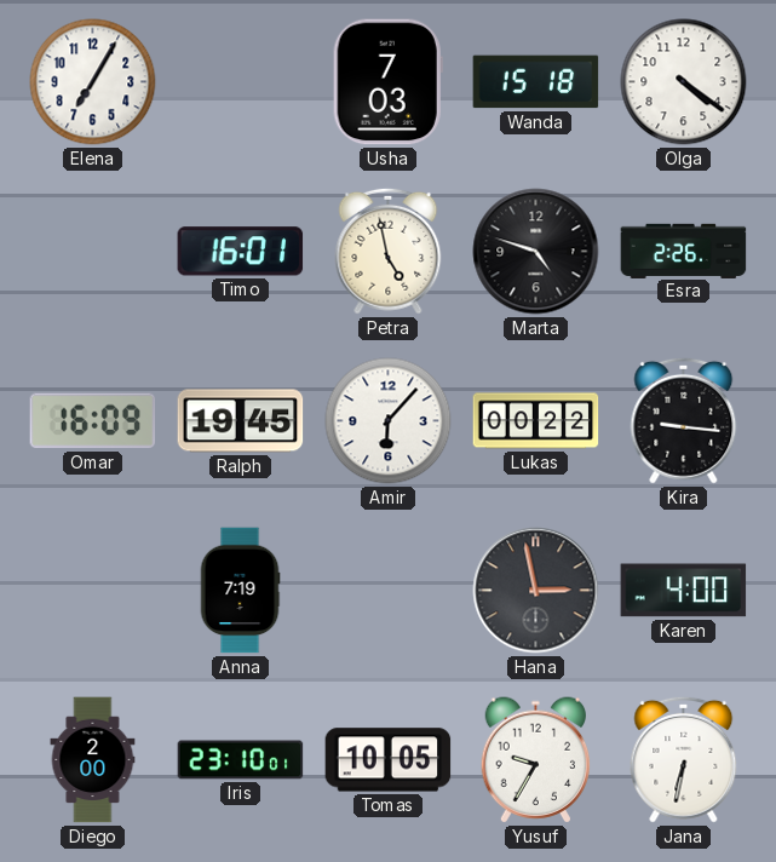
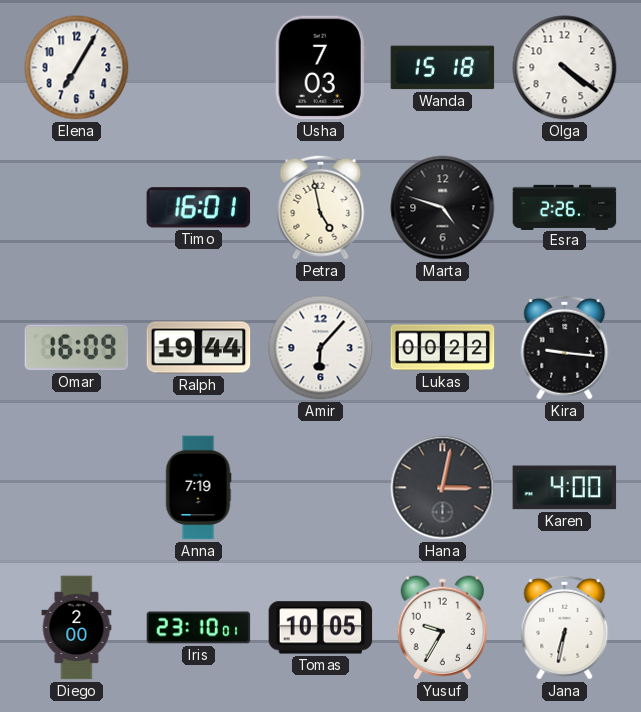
Ralph: 19:45 -> 19:44
Hana: 2:58 -> 3:02
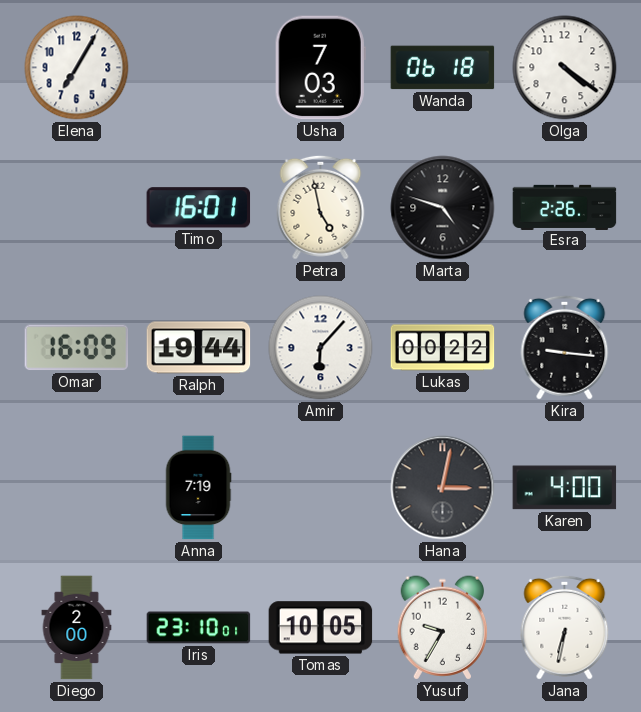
Wanda: 15:18 -> 06:18
